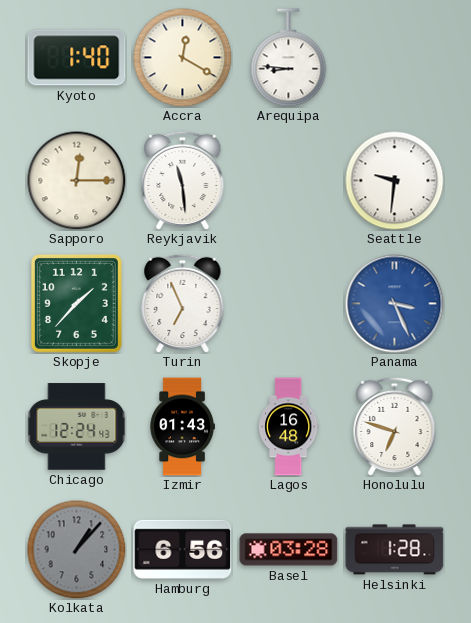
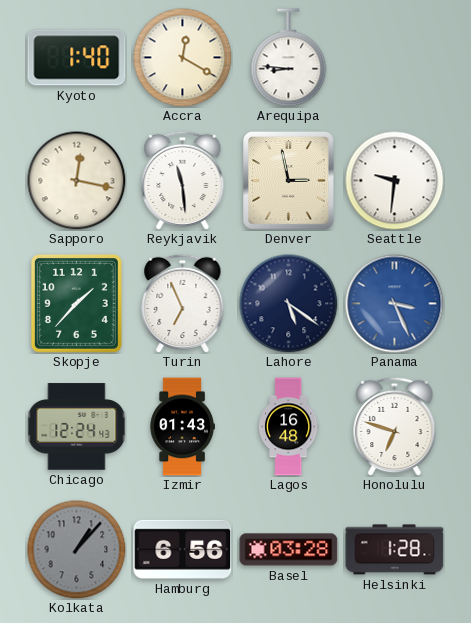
Sapporo: 12:15 -> 12:17
Denver: none -> 2:58
Lahore: none -> 5:21
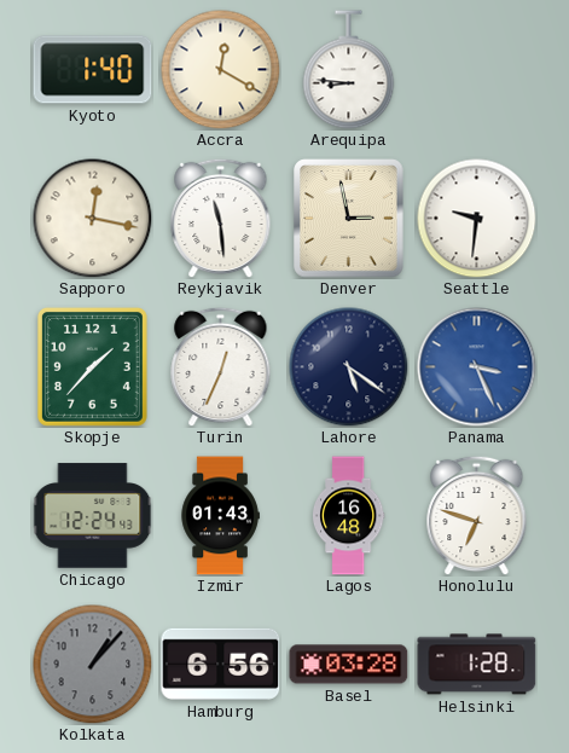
Turin: 6:56 -> 12:34
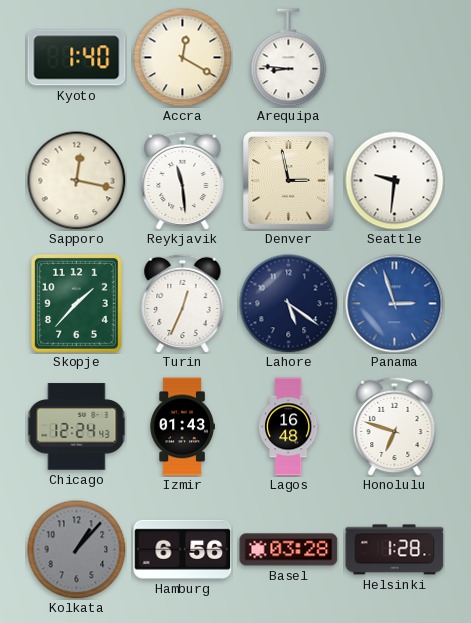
Panama: 3:26 -> 2:57
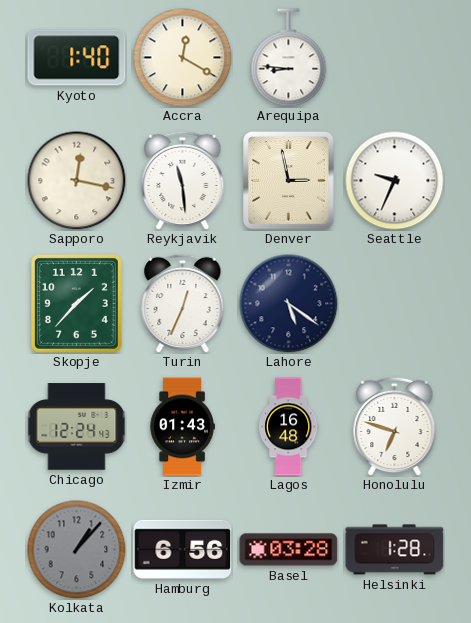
Seattle: 9:31 -> 9:34
Panama: 2:57 -> none
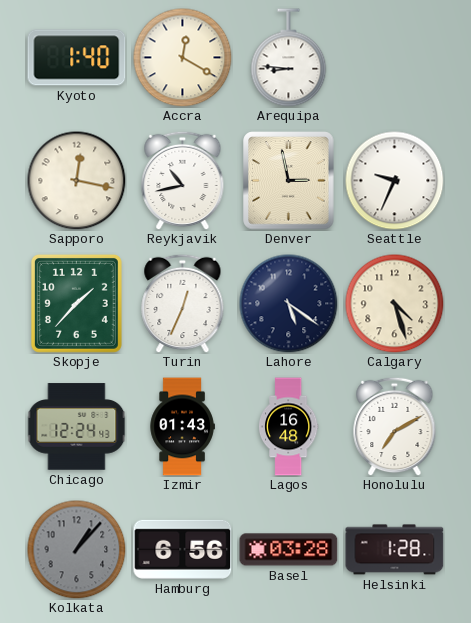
Reykjavik: 11:29 -> 10:43
Calgary: none -> 4:27
Honolulu: 6:48 -> 7:10
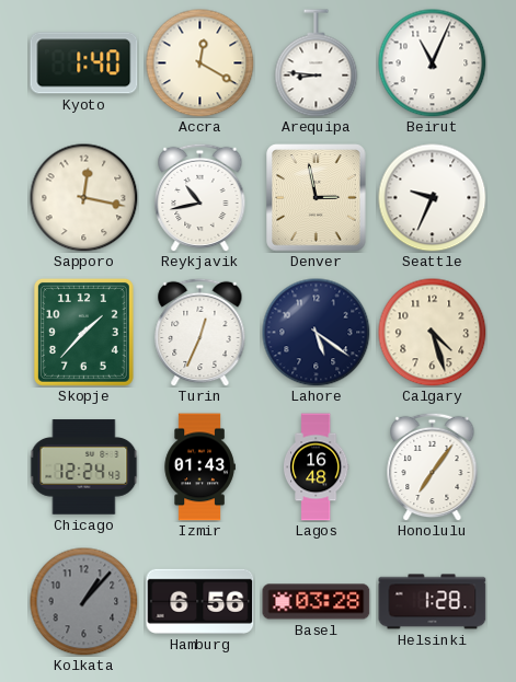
Beirut: none -> 11:04
Honolulu: 7:10 -> 7:06
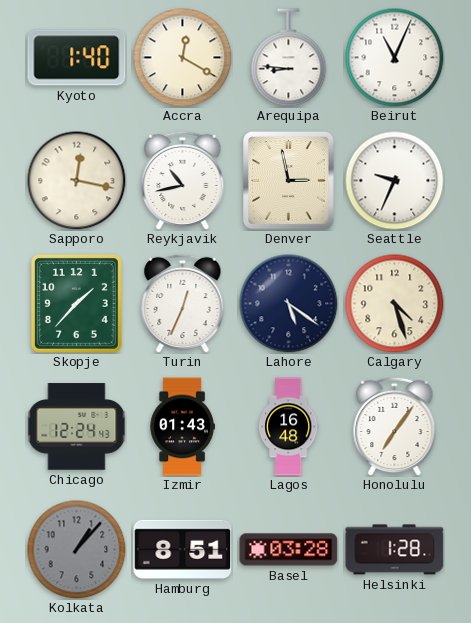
Hamburg: 6:56 -> 8:51
